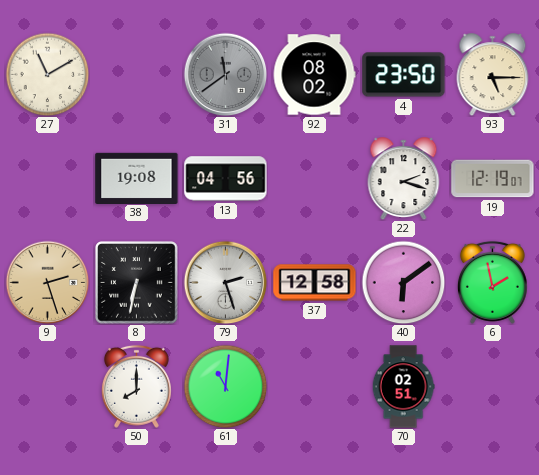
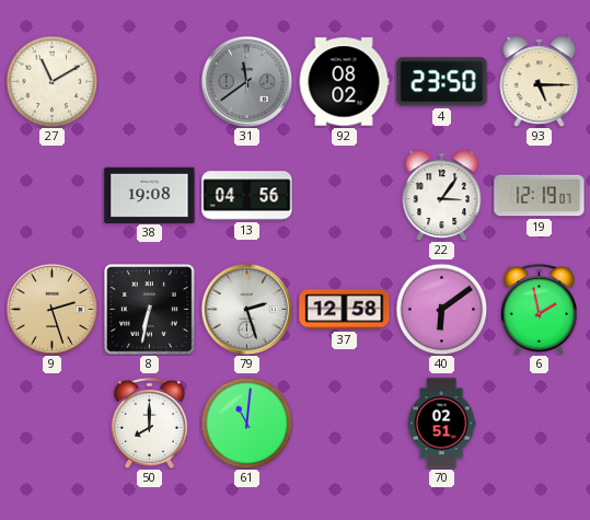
22: 2:18 -> 3:06
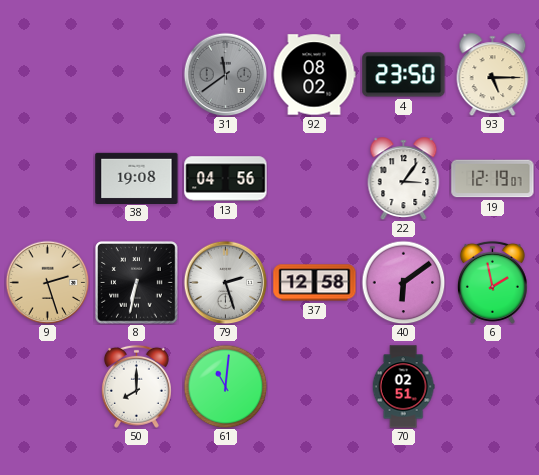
27: 11:10 -> none
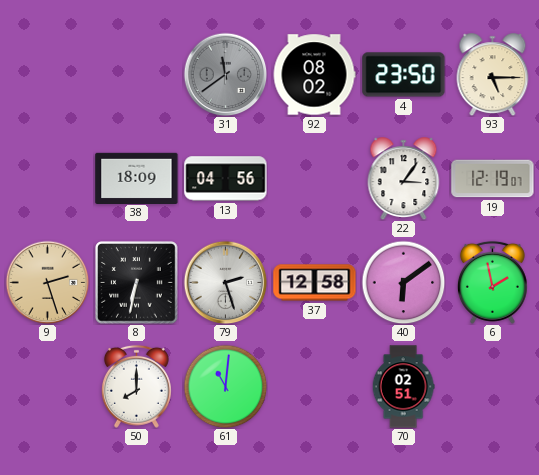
38: 19:08 -> 18:09
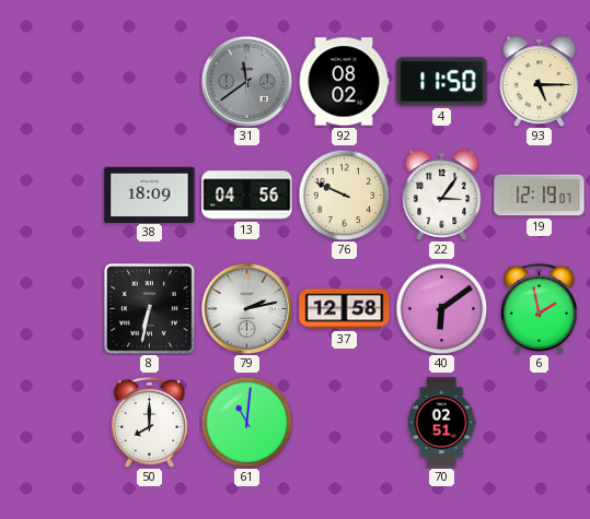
4: 23:50 -> 11:50
76: none -> 9:49
9: 2:27 -> none
79: 2:27 -> 2:13
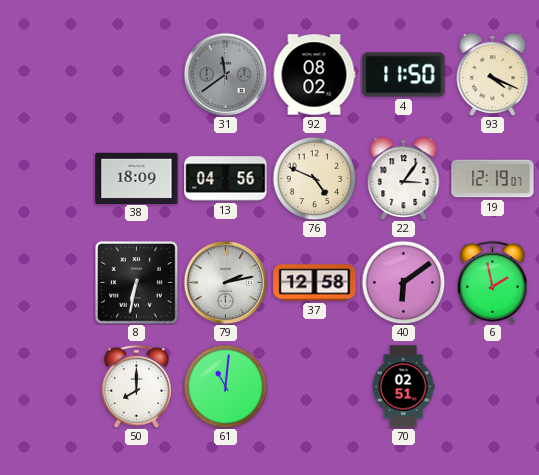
93: 5:15 -> 4:19
76: 9:49 -> 4:49
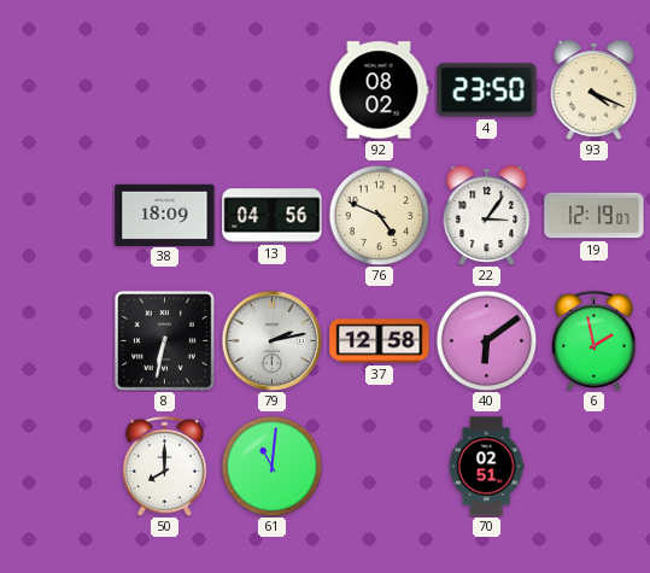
31: 11:39 -> none
4: 11:50 -> 23:50
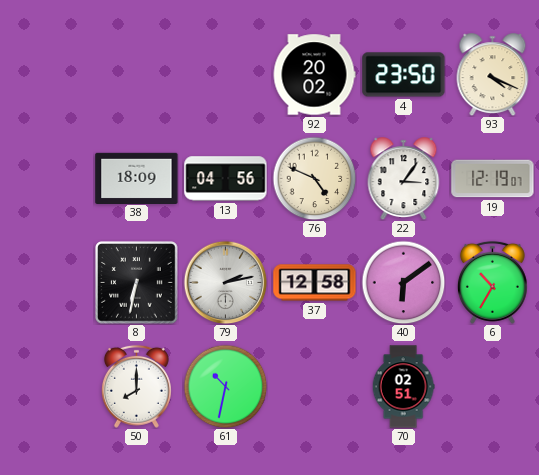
92: 08:02 -> 20:02
6: 1:58 -> 10:35
61: 11:01 -> 10:32
